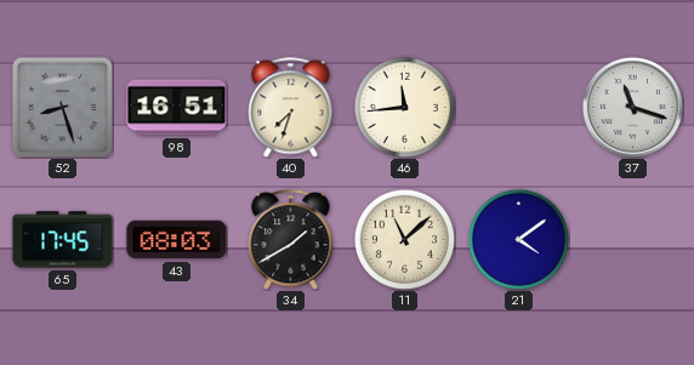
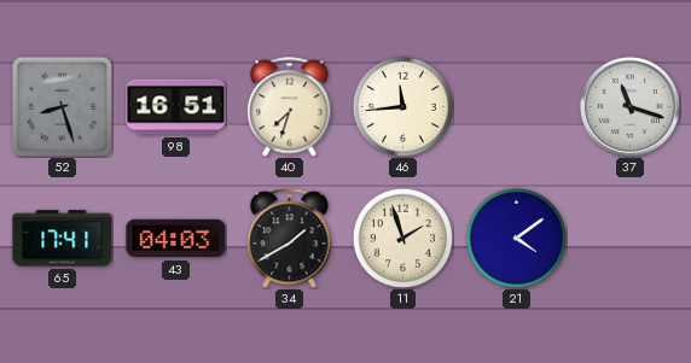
65: 17:45 -> 17:41
43: 08:03 -> 04:03
11: 11:08 -> 1:57
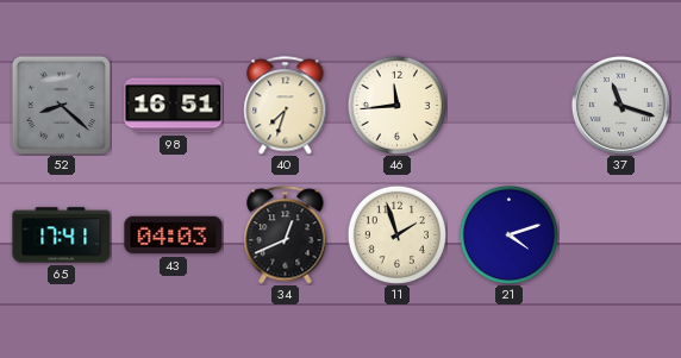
52: 8:27 -> 8:22
34: 1:40 -> 12:41
21: 4:09 -> 4:12
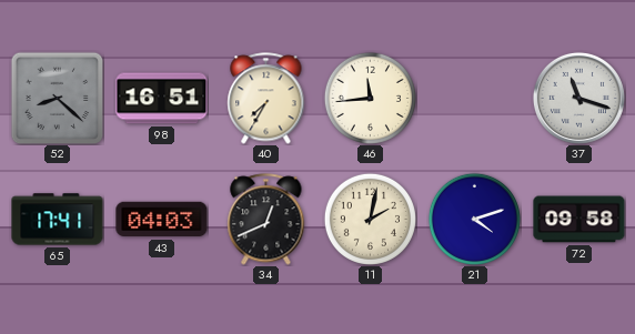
40: 7:33 -> 7:35
11: 1:57 -> 2:02
72: none -> 09:58
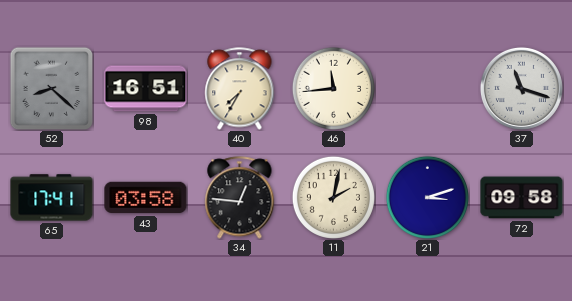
43: 04:03 -> 03:58
34: 12:41 -> 12:46
21: 4:12 -> 3:12
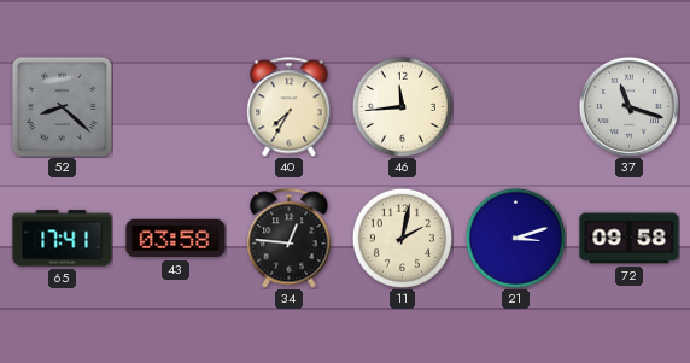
98: 16:51 -> none
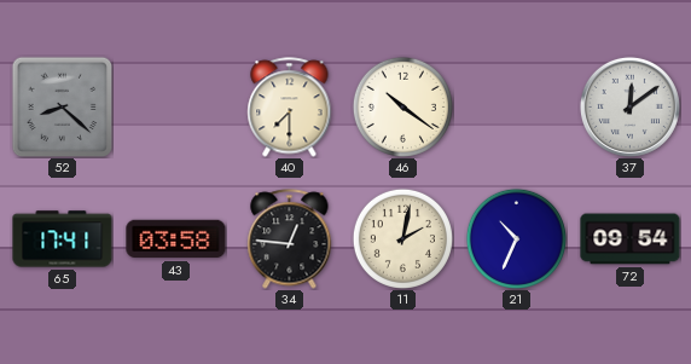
40: 7:35 -> 7:30
46: 11:44 -> 10:21
37: 11:18 -> 12:09
21: 3:12 -> 10:34
72: 09:58 -> 09:54
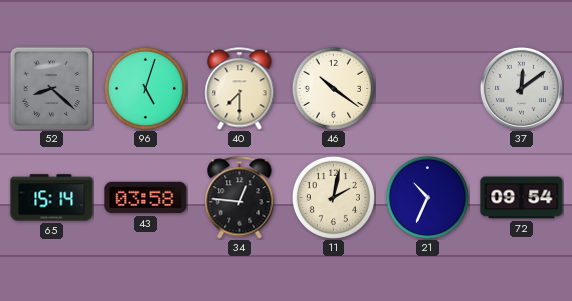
96: none -> 5:03
65: 17:41 -> 15:14
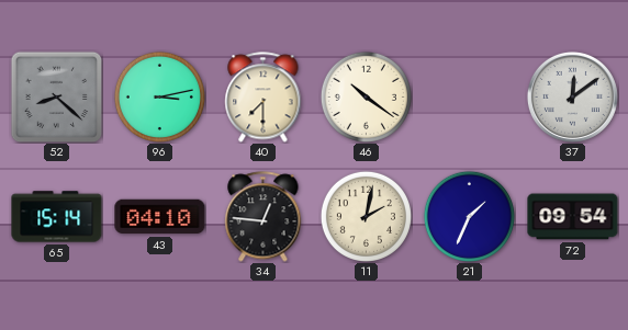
96: 5:03 -> 3:13
43: 03:58 -> 04:10
21: 10:34 -> 1:34
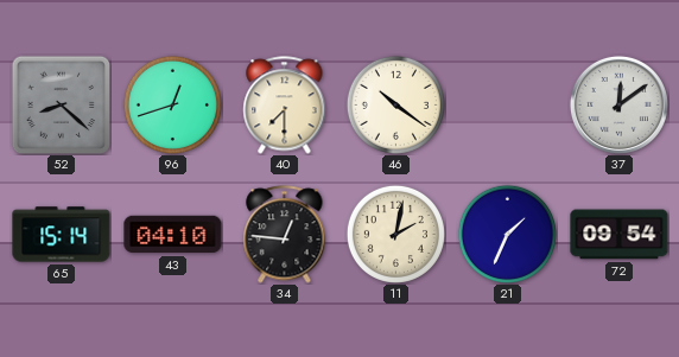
96: 3:13 -> 12:42
